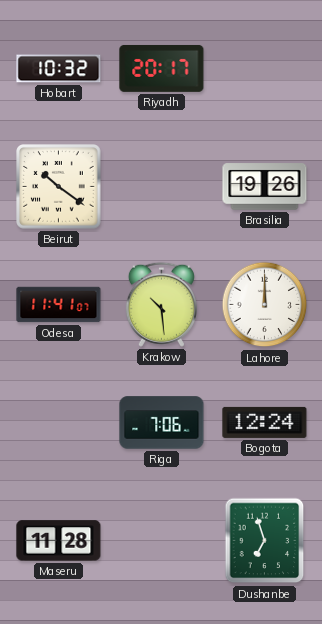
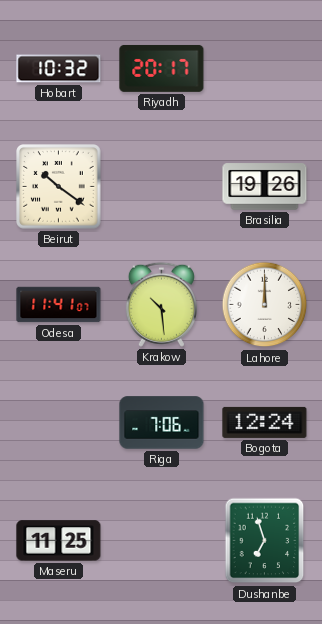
Maseru: 11:28 -> 11:25
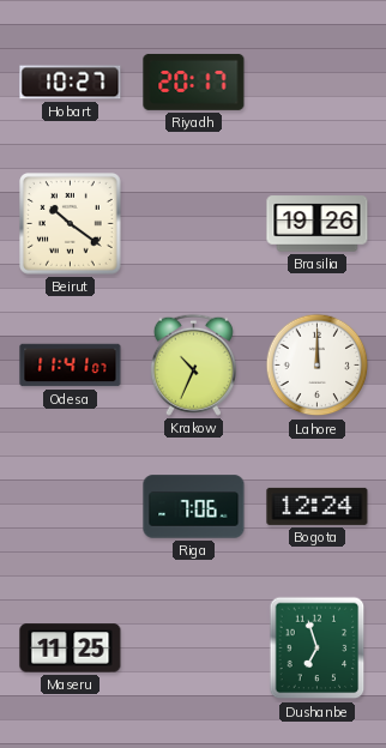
Hobart: 10:32 -> 10:27
Krakow: 10:29 -> 10:34
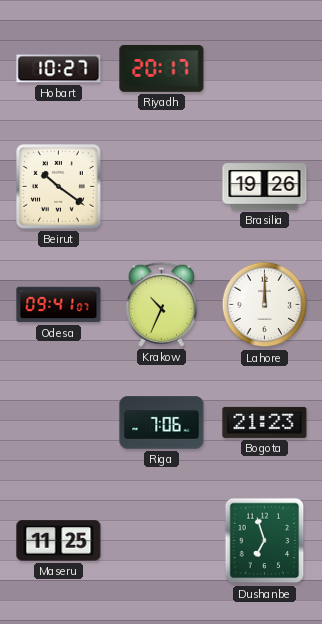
Odesa: 11:41 -> 09:41
Bogota: 12:24 -> 21:23
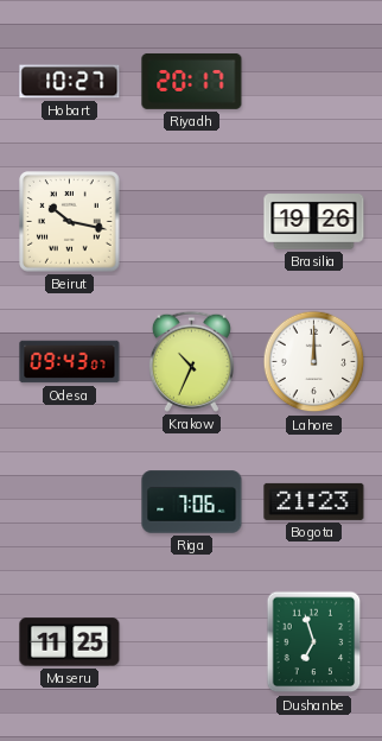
Beirut: 10:21 -> 10:17
Odesa: 09:41 -> 09:43
